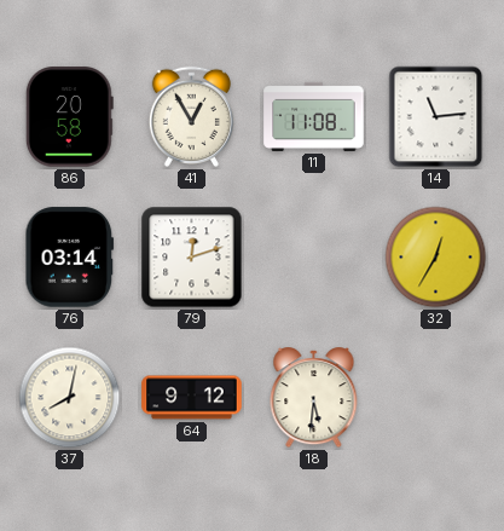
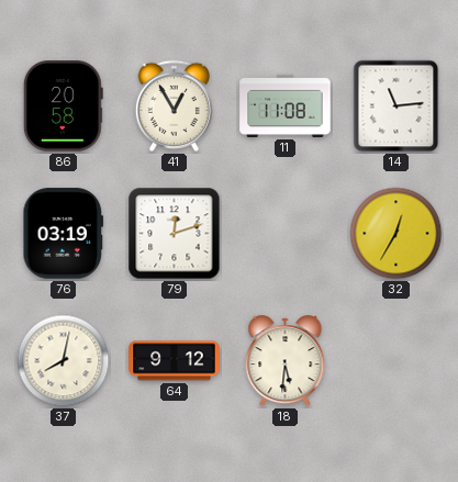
76: 03:14 -> 03:19
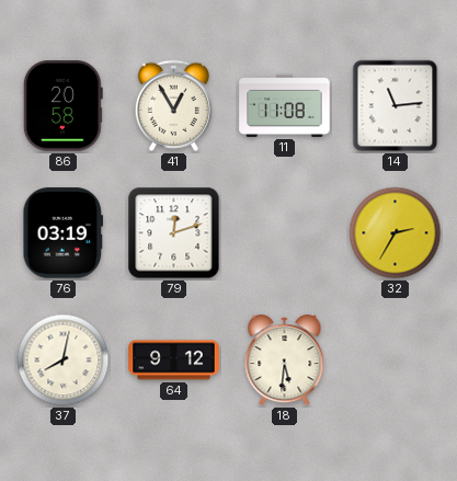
32: 12:35 -> 2:35
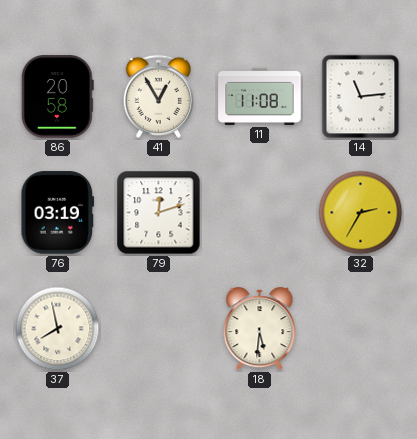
37: 8:02 -> 7:58
64: 9:12 -> none
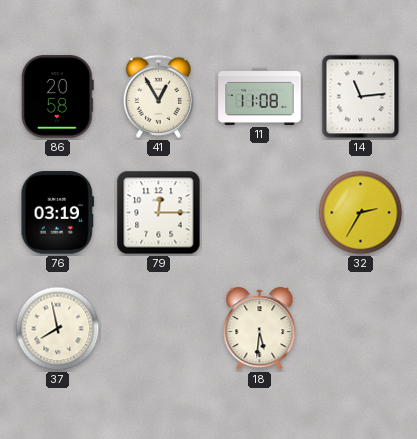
79: 12:12 -> 12:15
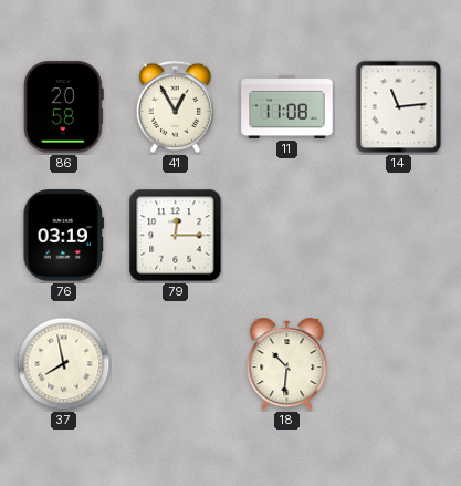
32: 2:35 -> none
18: 5:31 -> 10:31
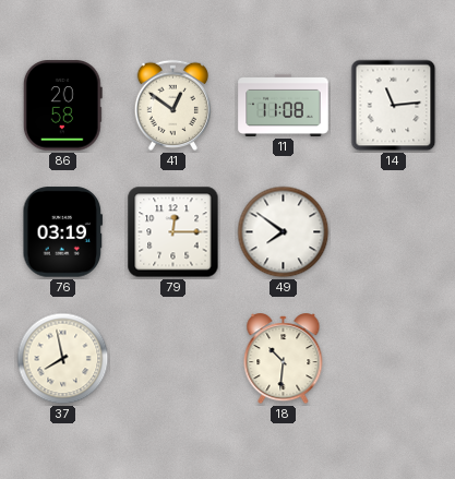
41: 12:55 -> 12:51
49: none -> 7:51
